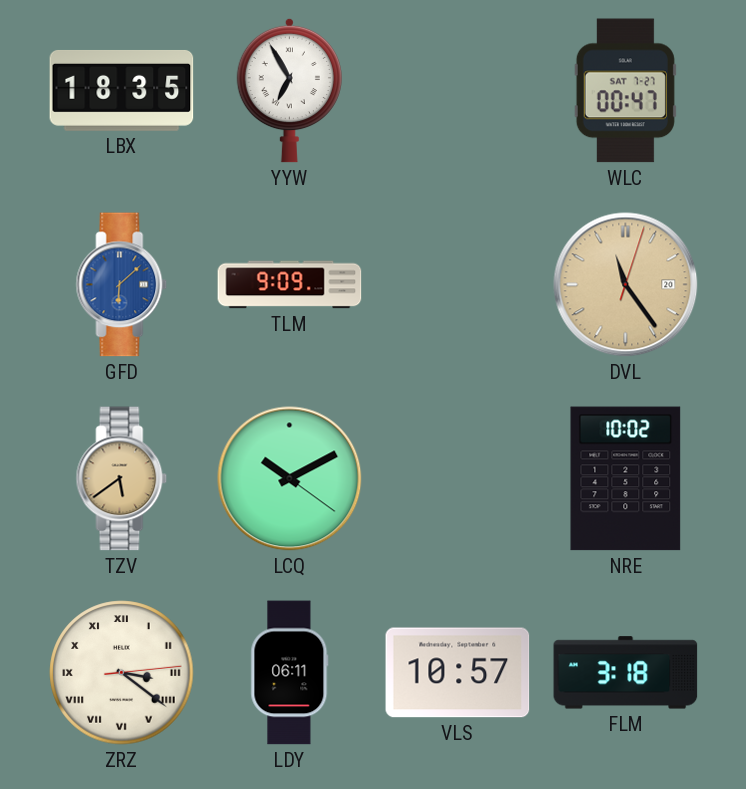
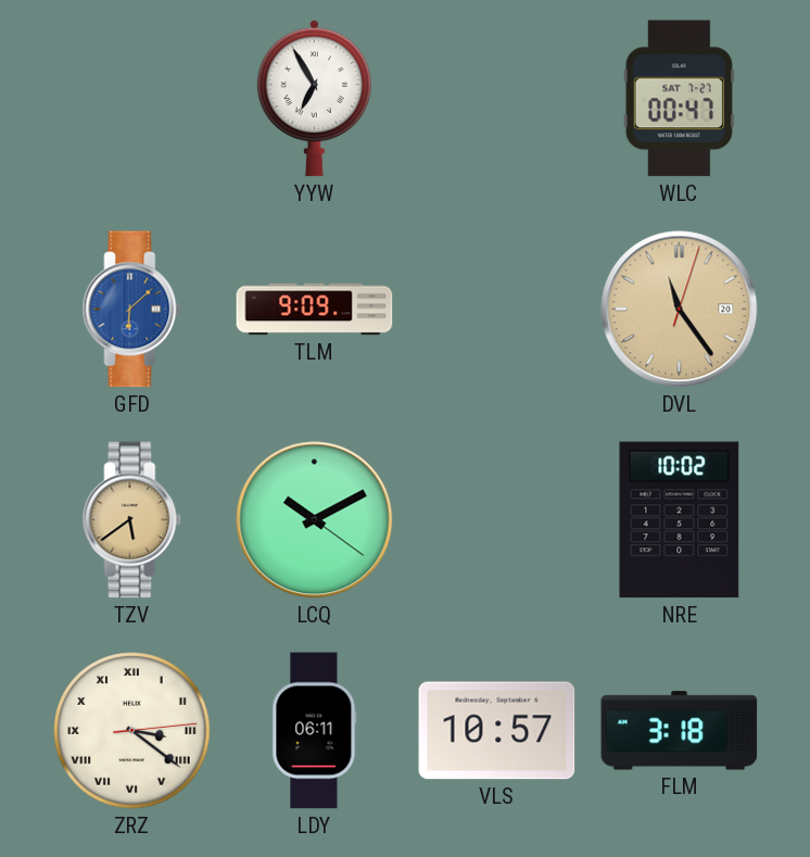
LBX: 18:35 -> none
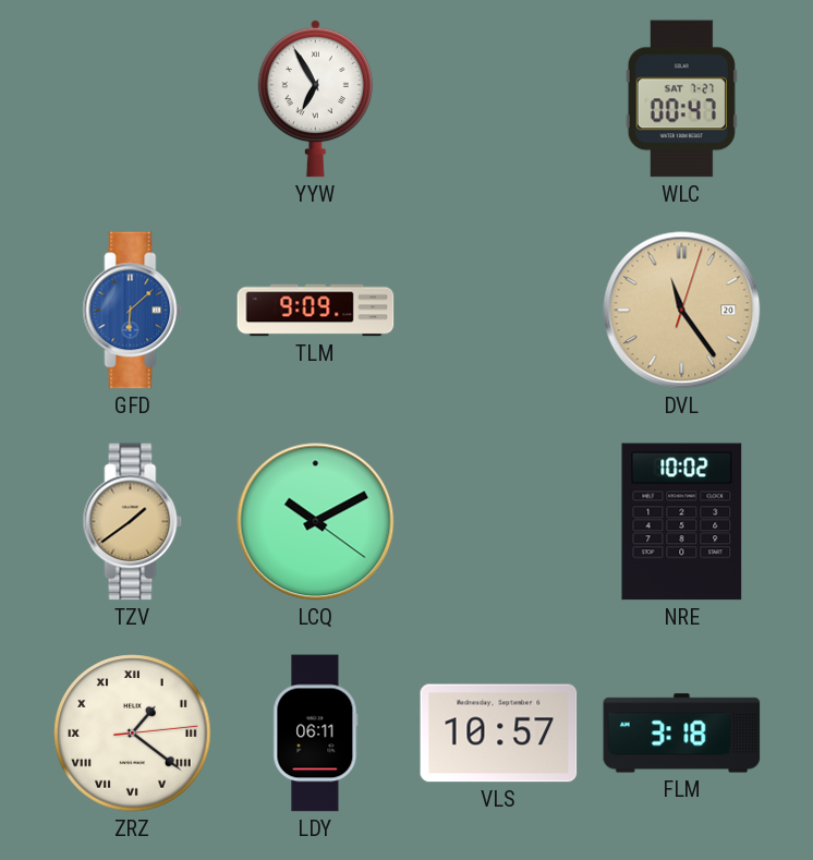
TZV: 5:39 -> 1:39
ZRZ: 3:21 -> 1:21
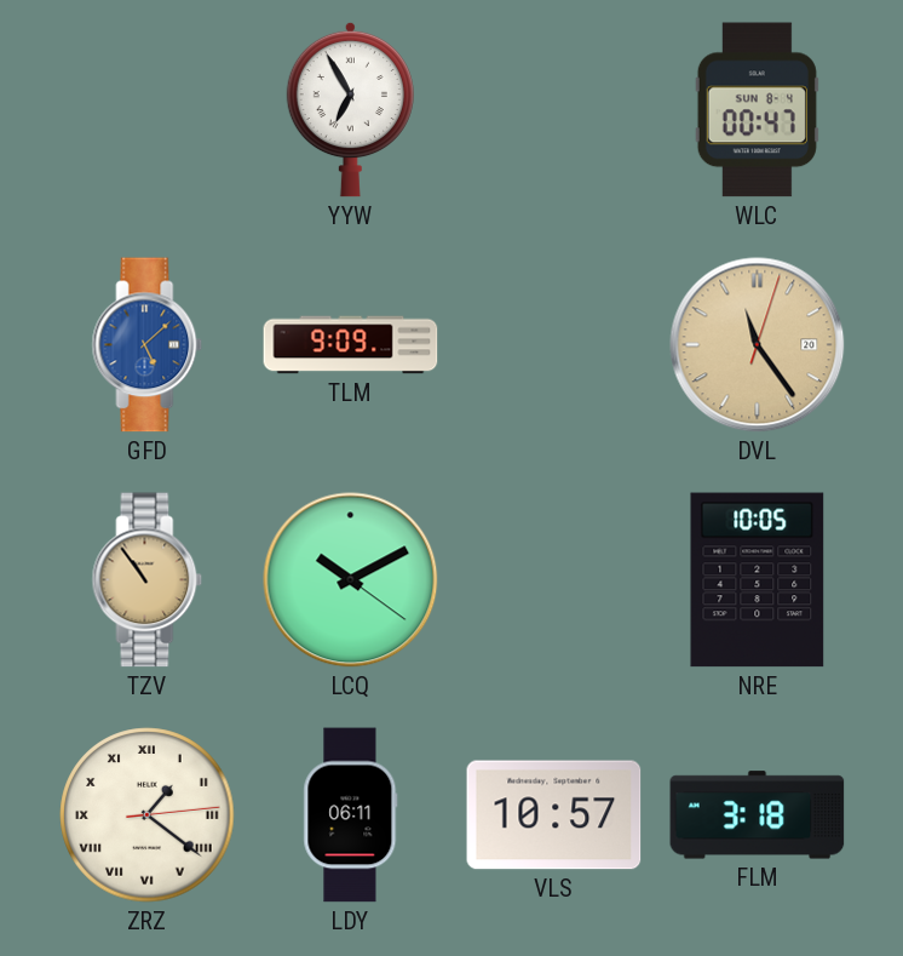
WLC date: SAT 7-27 -> SUN 8-4
GFD: 6:08 -> 5:08
TZV: 1:39 -> 10:54
NRE: 10:02 -> 10:05
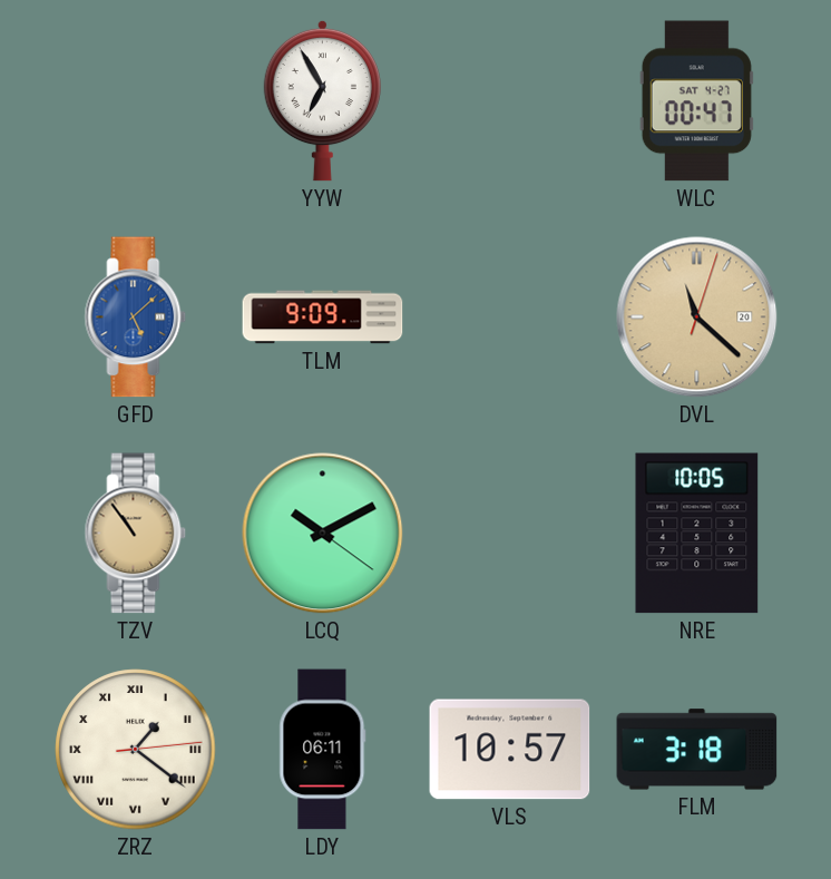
WLC date: SUN 8-4 -> SAT 4-27
DVL: 11:24 -> 11:22
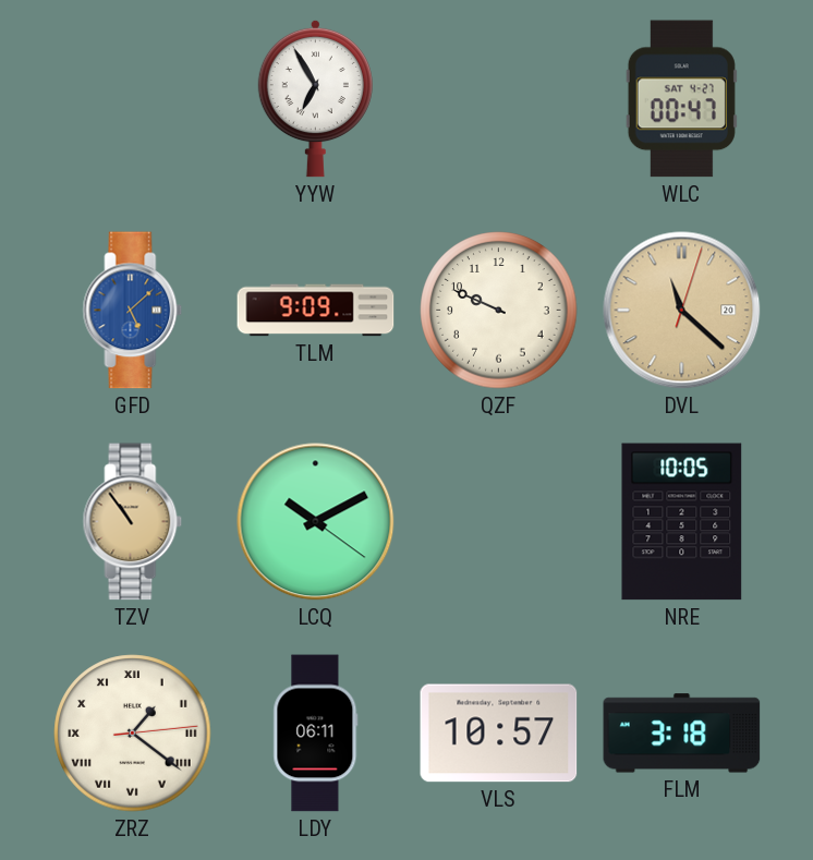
QZF: none -> 9:49
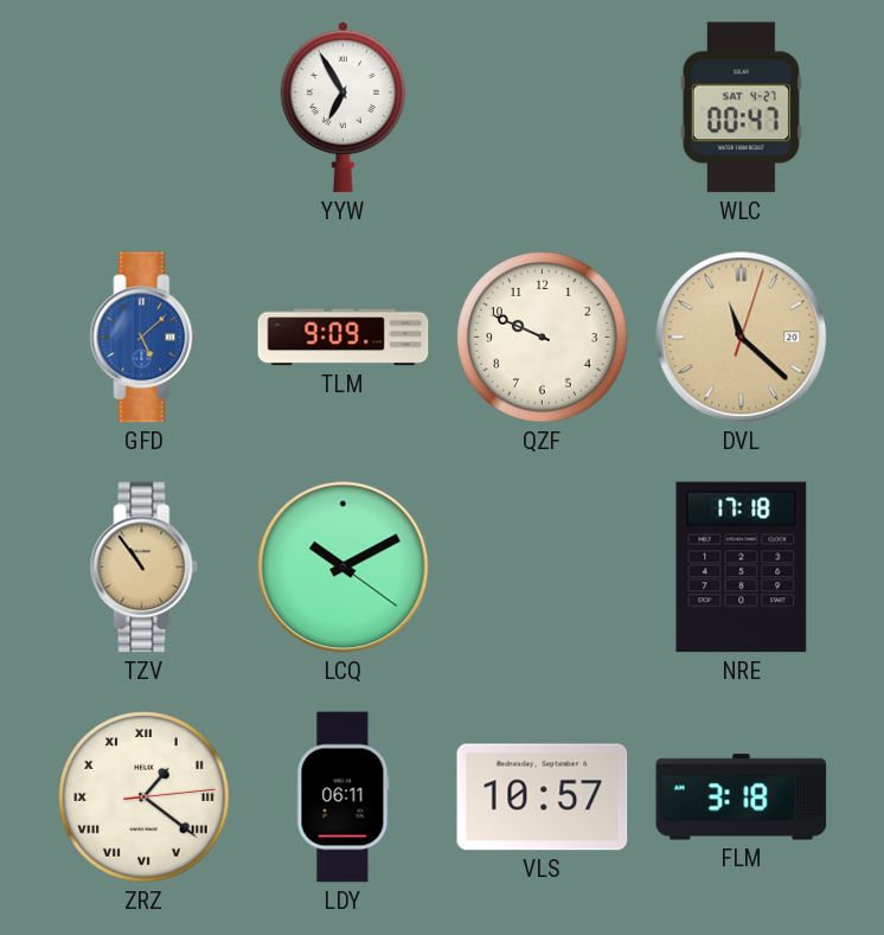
NRE: 10:05 -> 17:18
